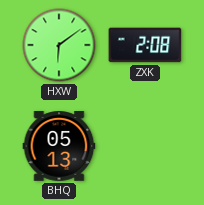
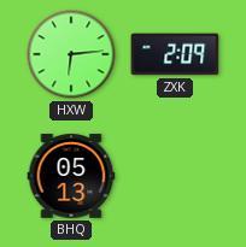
HXW: 6:09 -> 6:14
ZXK: 2:08 -> 2:09
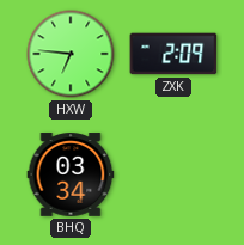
HXW: 6:14 -> 6:46
BHQ: 05:13 -> 03:34
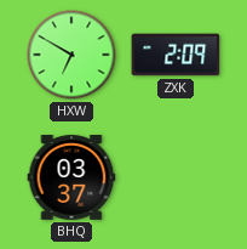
HXW: 6:46 -> 6:50
BHQ: 03:34 -> 03:37
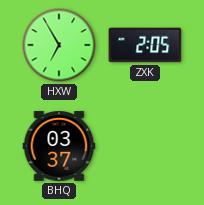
HXW: 6:50 -> 6:55
ZXK: 2:09 -> 2:05
